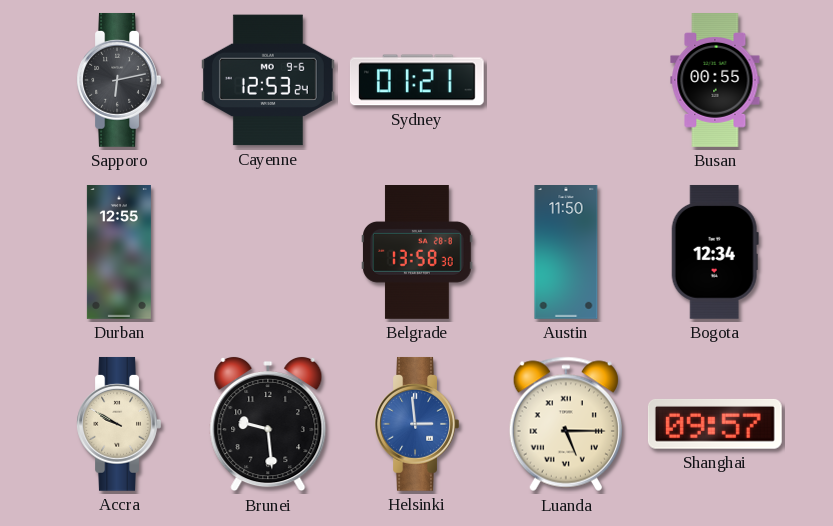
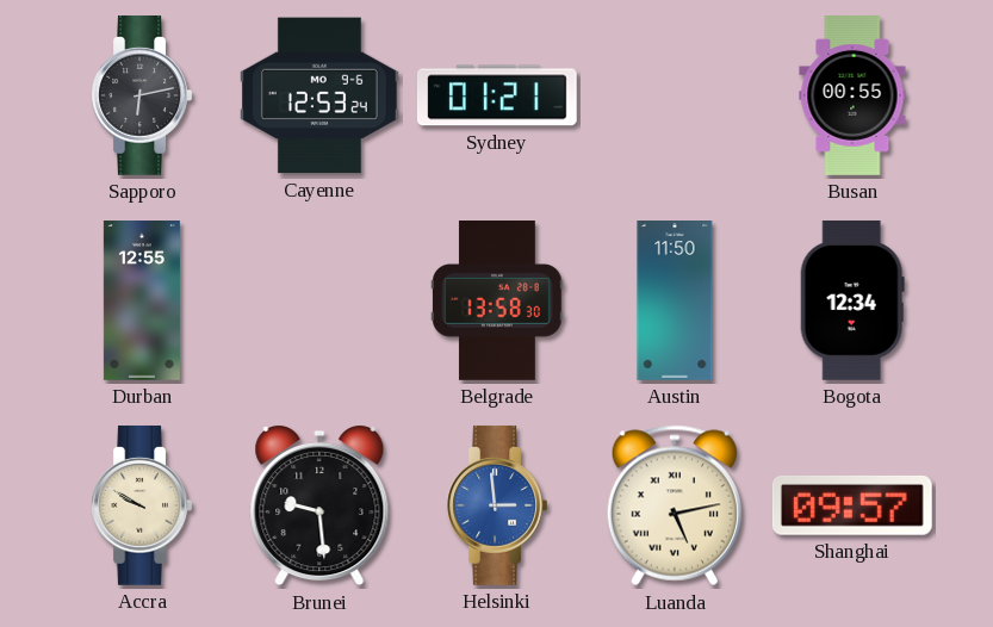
Luanda: 5:15 -> 5:13
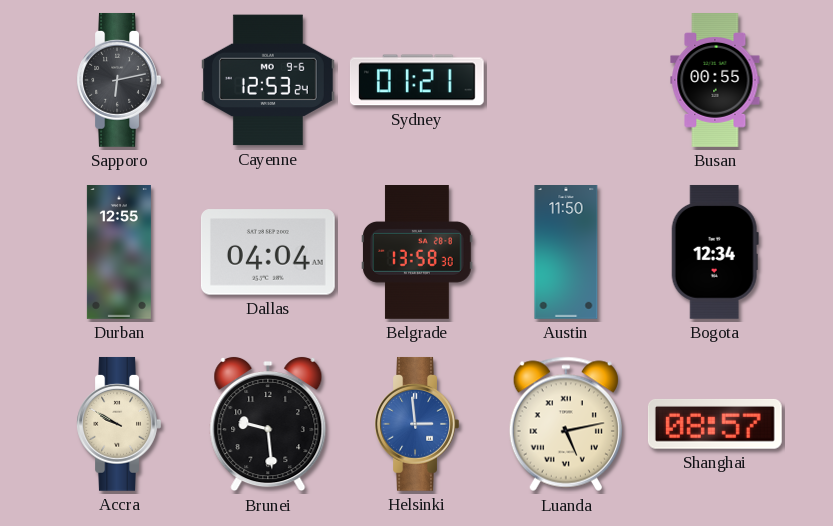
Dallas: none -> 04:04
Shanghai: 09:57 -> 08:57
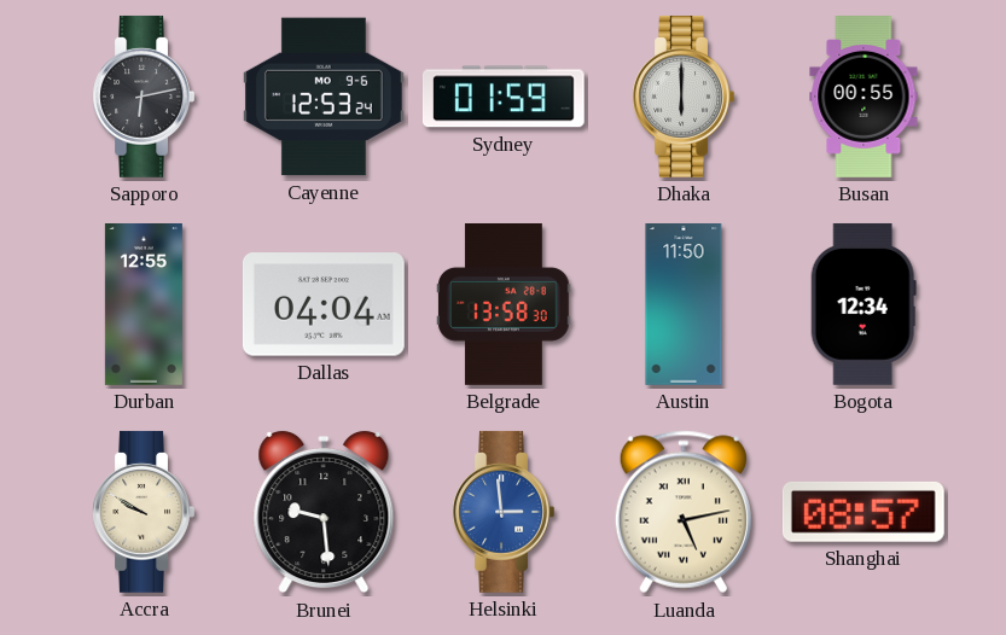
Sydney: 01:21 -> 01:59
Dhaka: none -> 6:00
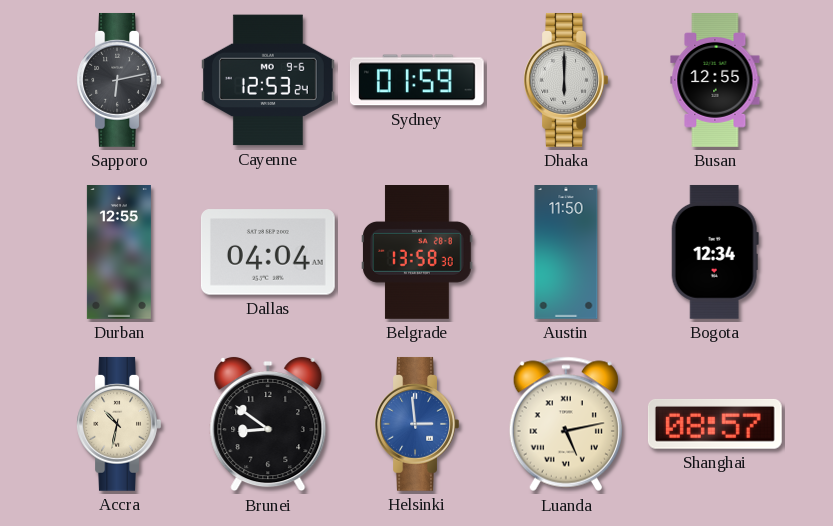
Busan: 00:55 -> 12:55
Accra: 9:50 -> 10:32
Brunei: 9:29 -> 8:51
